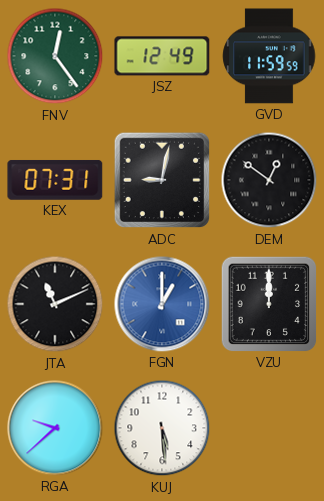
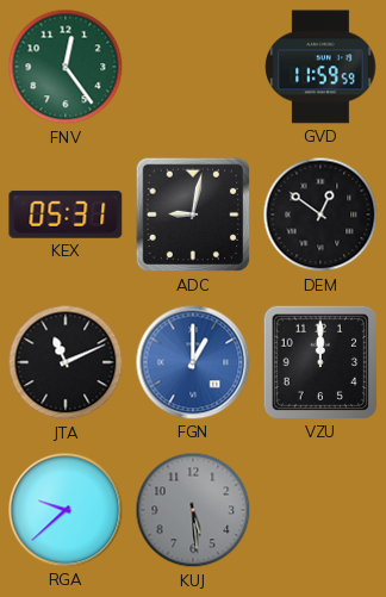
JSZ: 12:49 -> none
KEX: 07:31 -> 05:31
KUJ dial: white -> grey
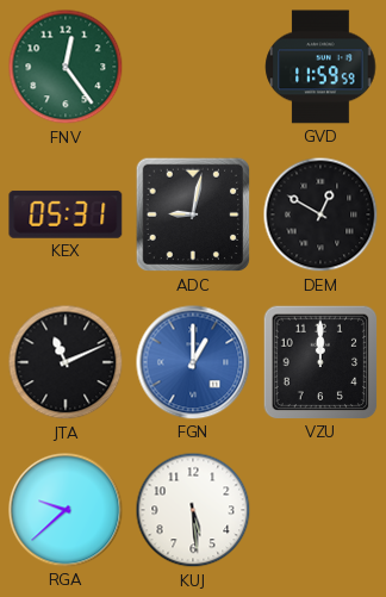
DEM: 12:51 -> 12:50
KUJ dial: grey -> white
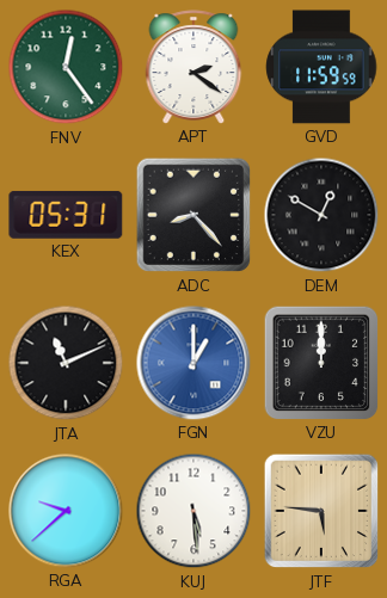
APT: none -> 2:21
ADC: 9:02 -> 8:23
JTF: none -> 5:46
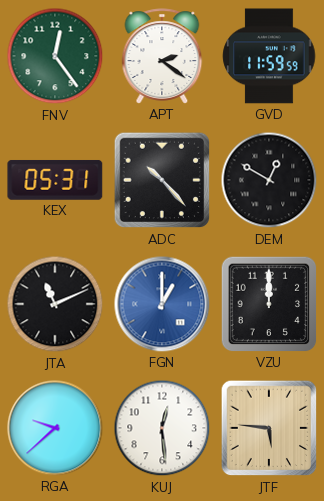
ADC: 8:23 -> 10:23
KUJ: 5:29 -> 12:29
